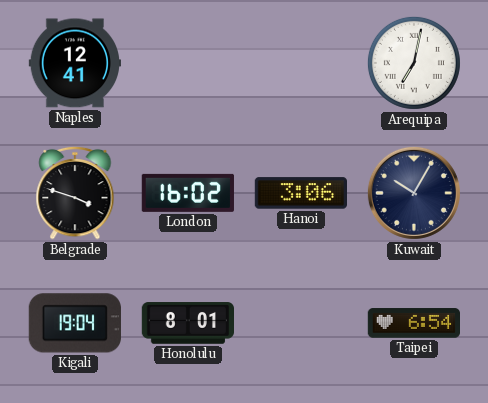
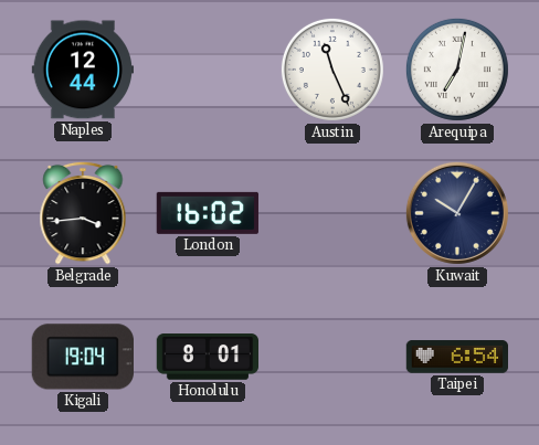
Naples: 12:41 -> 12:44
Austin: none -> 11:26
Belgrade: 3:48 -> 3:44
Hanoi: 3:06 -> none
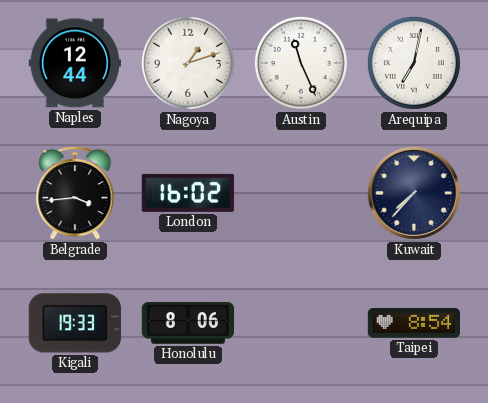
Nagoya: none -> 1:12
Kuwait: 10:05 -> 7:37
Kigali: 19:04 -> 19:33
Honolulu: 8:01 -> 8:06
Taipei: 6:54 -> 8:54
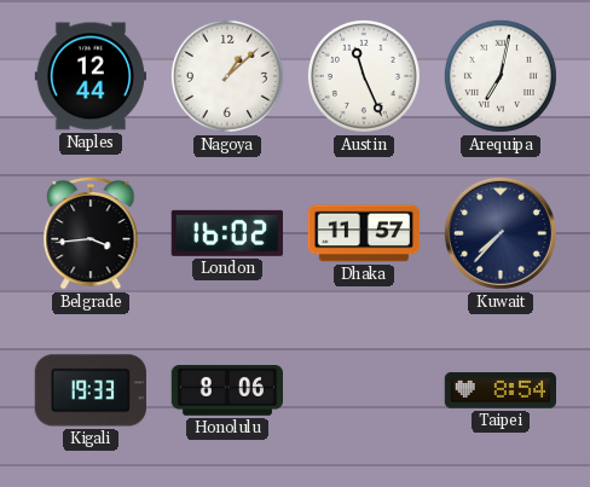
Nagoya: 1:12 -> 1:08
Dhaka: none -> 11:57
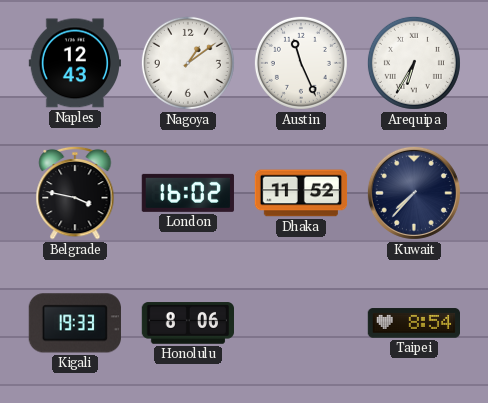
Naples: 12:44 -> 12:43
Nagoya: 1:08 -> 1:09
Arequipa: 7:02 -> 6:35
Belgrade: 3:44 -> 3:47
Dhaka: 11:57 -> 11:52
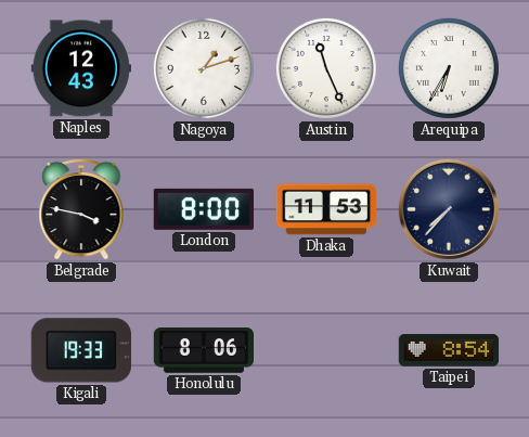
Nagoya: 1:09 -> 1:12
London: 16:02 -> 8:00
Dhaka: 11:52 -> 11:53
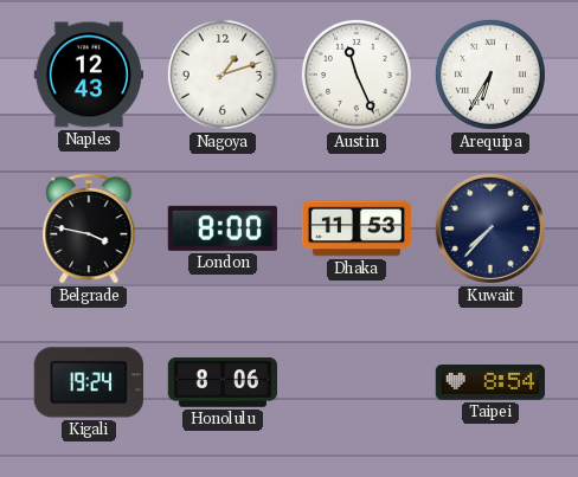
Kigali: 19:33 -> 19:24
